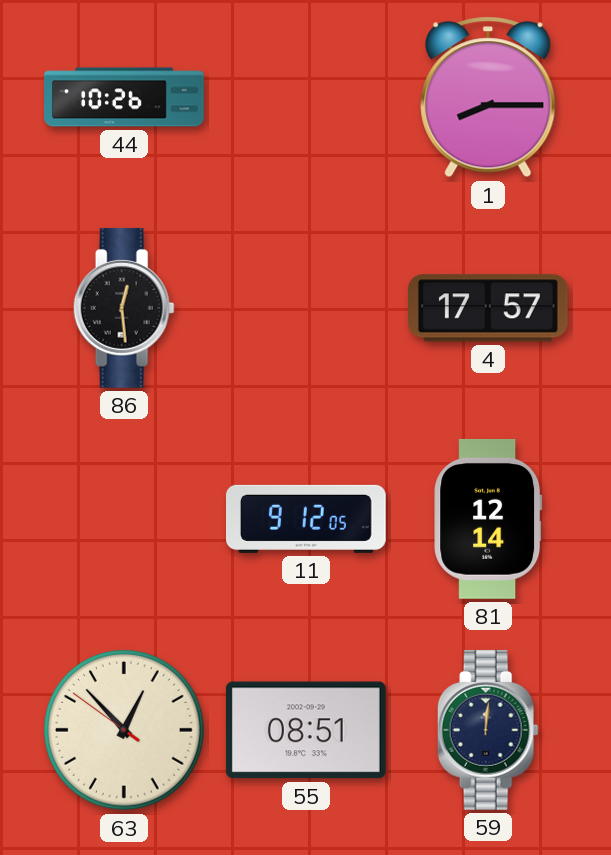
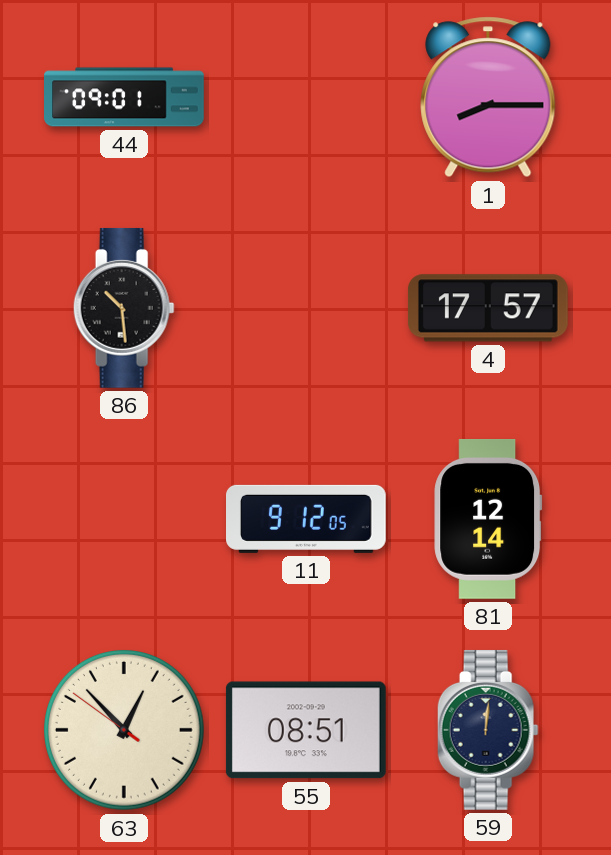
44: 10:26 -> 09:01
86: 12:29 -> 10:29
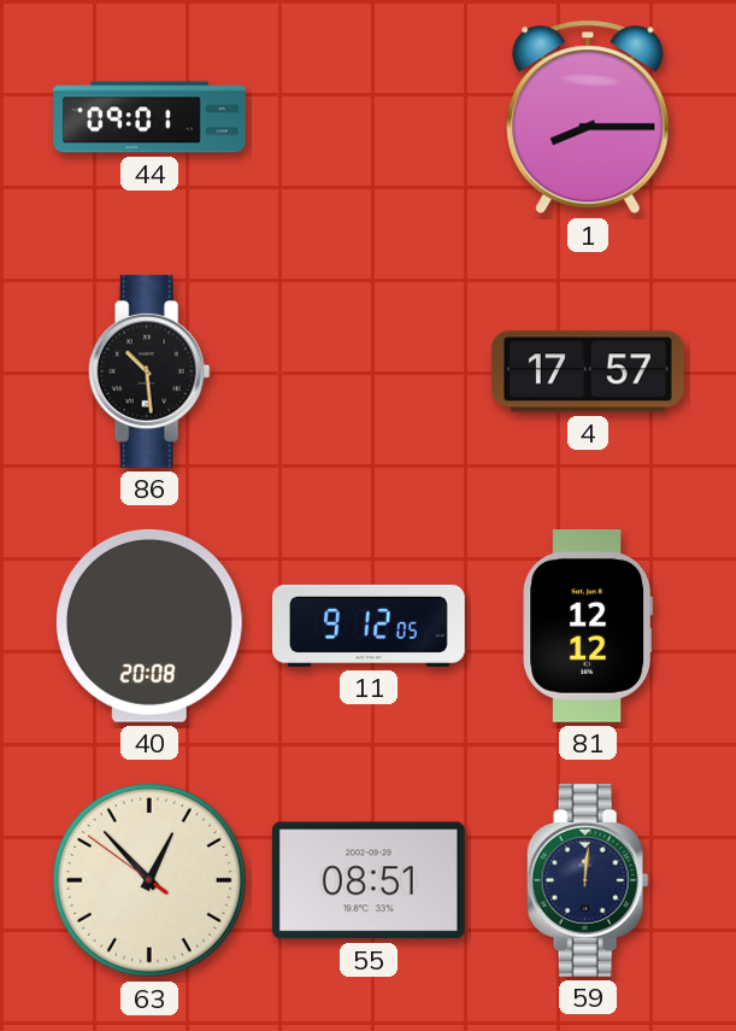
40: none -> 20:08
81: 12:14 -> 12:12
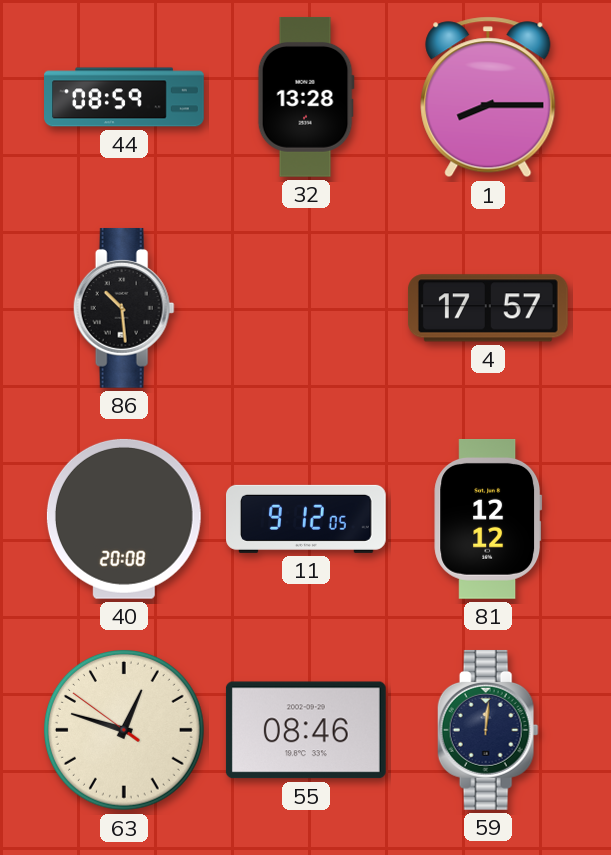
44: 09:01 -> 08:59
32: none -> 13:28
63: 12:52 -> 12:47
55: 08:51 -> 08:46
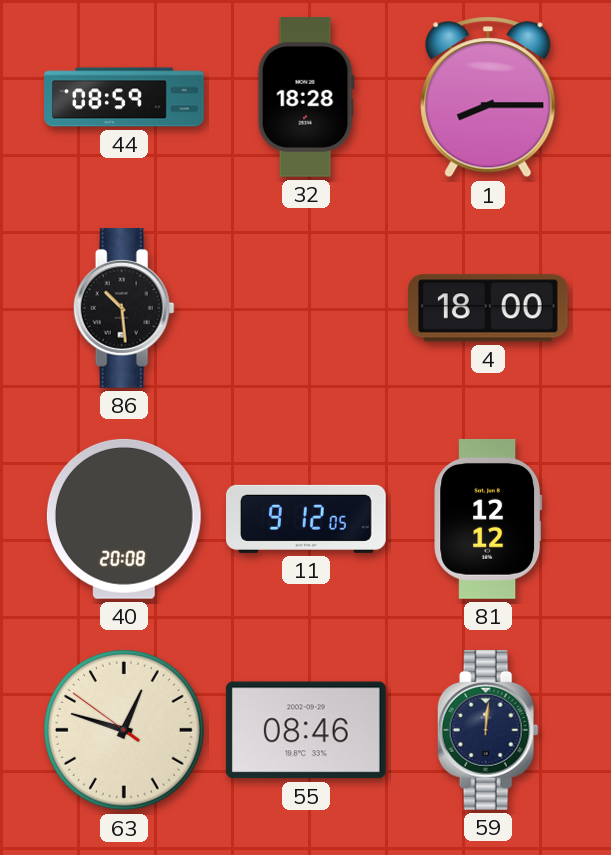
32: 13:28 -> 18:28
4: 17:57 -> 18:00
